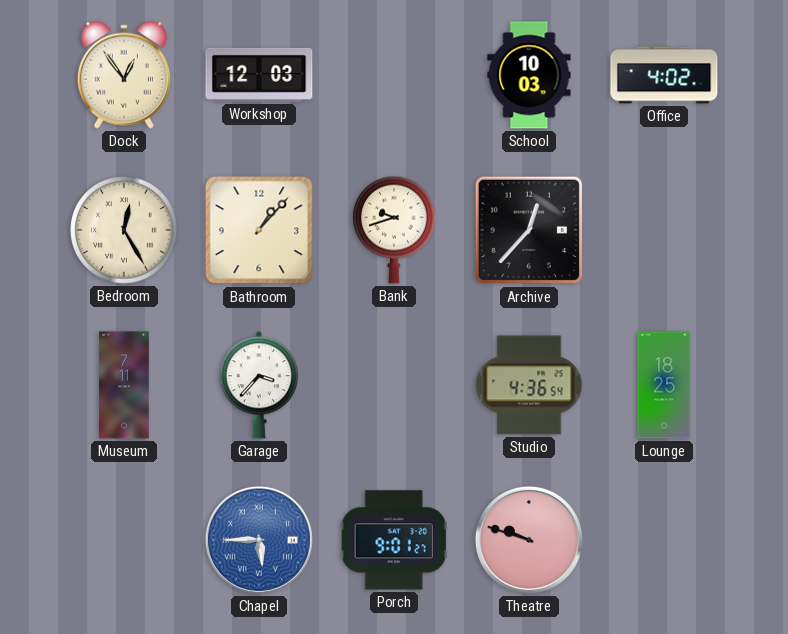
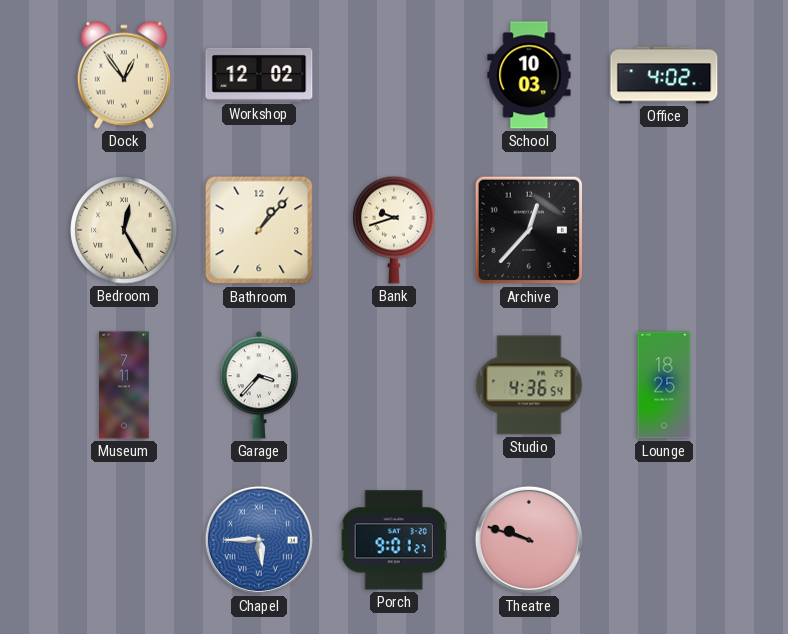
Workshop: 12:03 -> 12:02
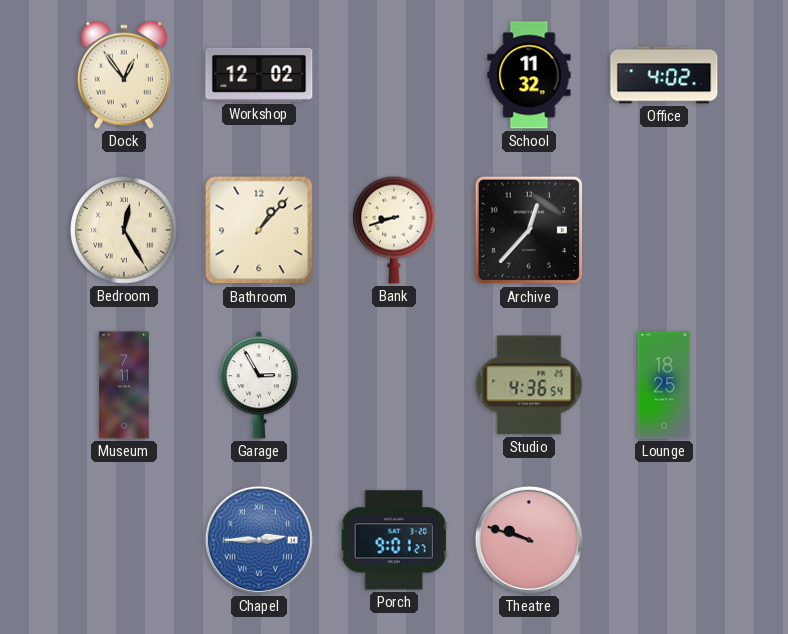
School: 10:03 -> 11:32
Bank: 9:42 -> 8:42
Garage: 3:37 -> 2:55
Chapel: 5:45 -> 2:45
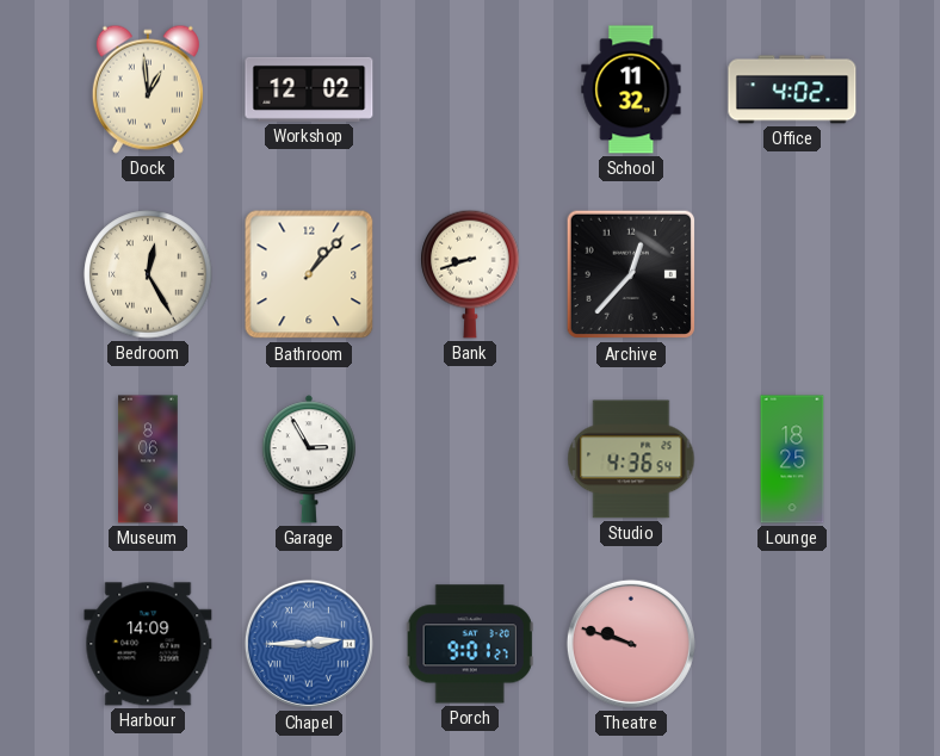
Dock: 12:54 -> 12:59
Museum: 7:11 -> 8:06
Harbour: none -> 14:09
